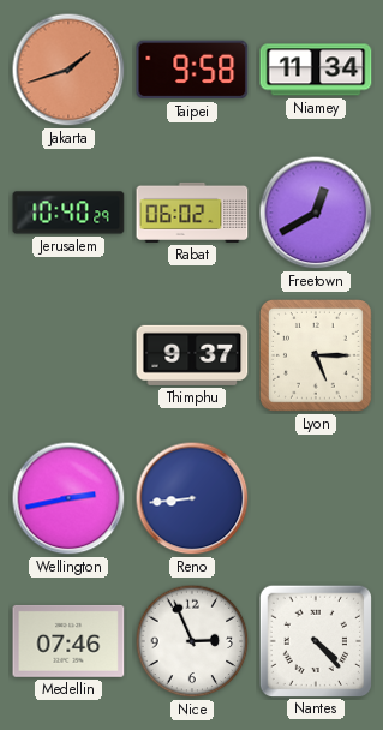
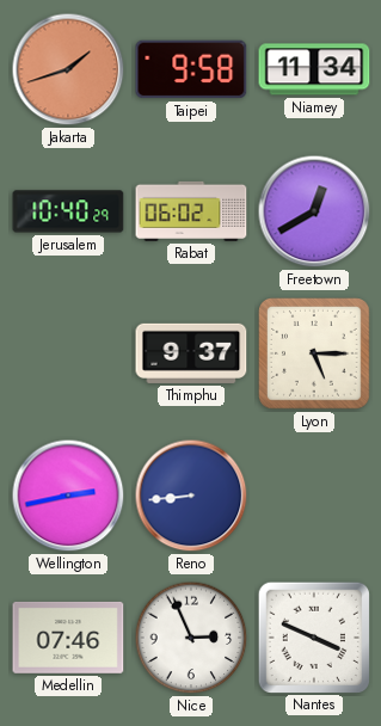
Nantes: 4:23 -> 3:49
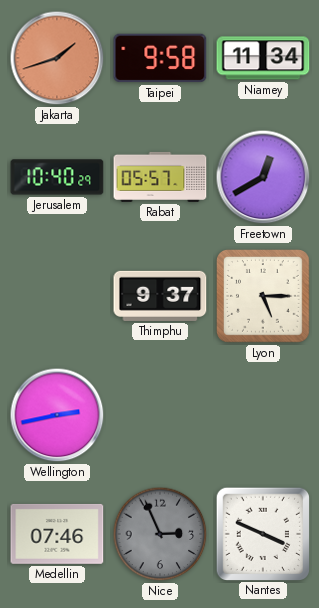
Rabat: 06:02 -> 05:57
Reno: 8:44 -> none
Nice dial: white -> grey
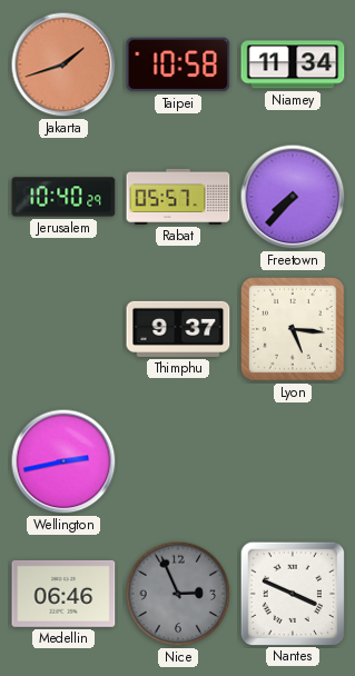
Taipei: 9:58 -> 10:58
Freetown: 12:40 -> 7:37
Lyon: 5:15 -> 5:16
Medellin: 07:46 -> 06:46
